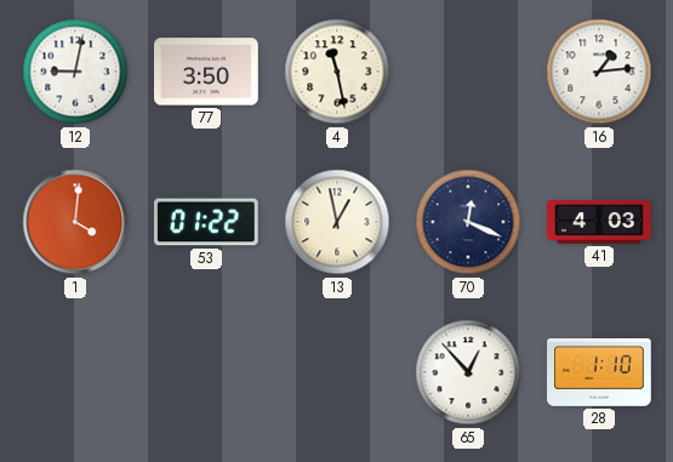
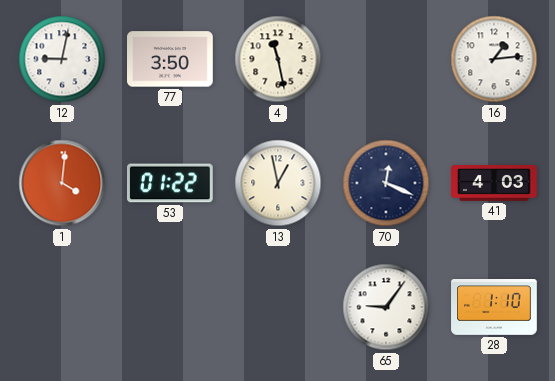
65: 12:53 -> 9:06
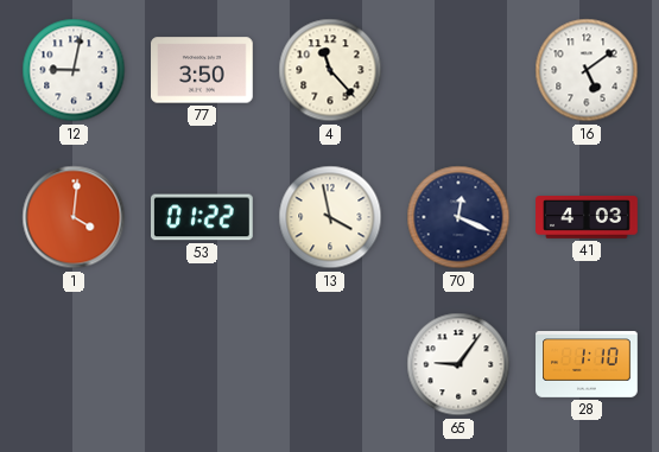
4: 11:28 -> 11:23
16: 1:14 -> 5:09
13: 12:58 -> 3:58
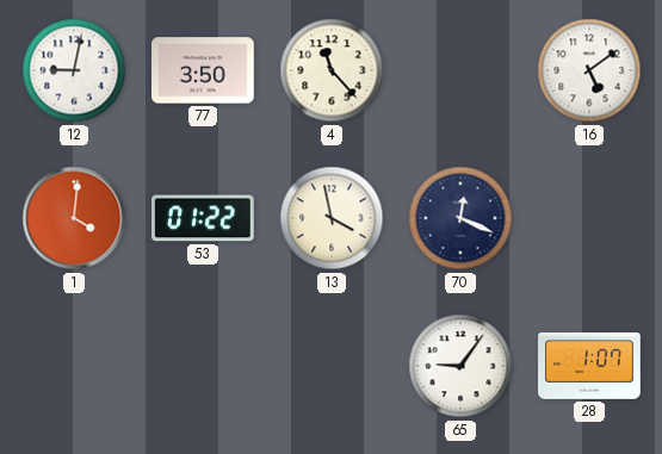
41: 4:03 -> none
28: 1:10 -> 1:07
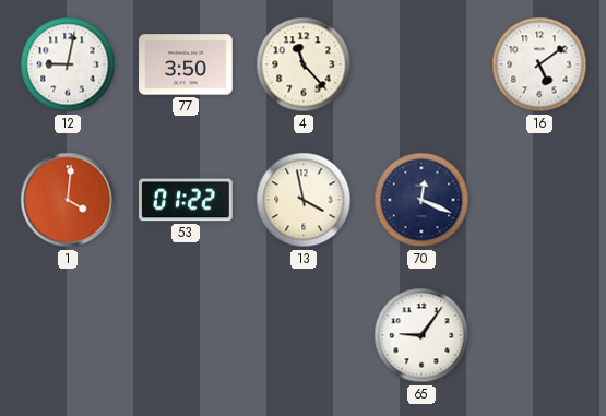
28: 1:07 -> none
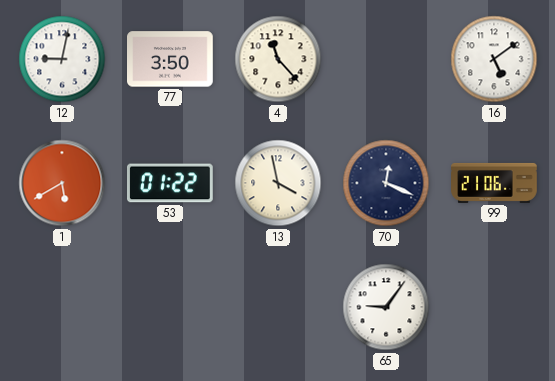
1: 4:01 -> 5:40
99: none -> 21:06
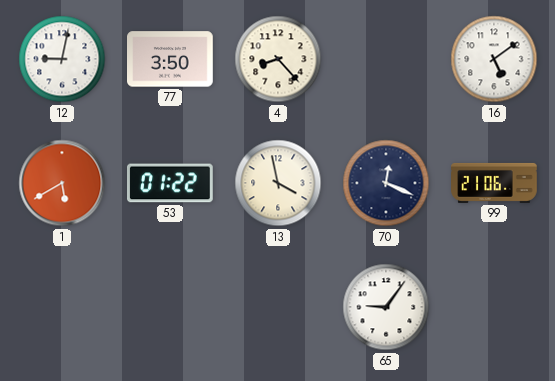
4: 11:23 -> 8:23
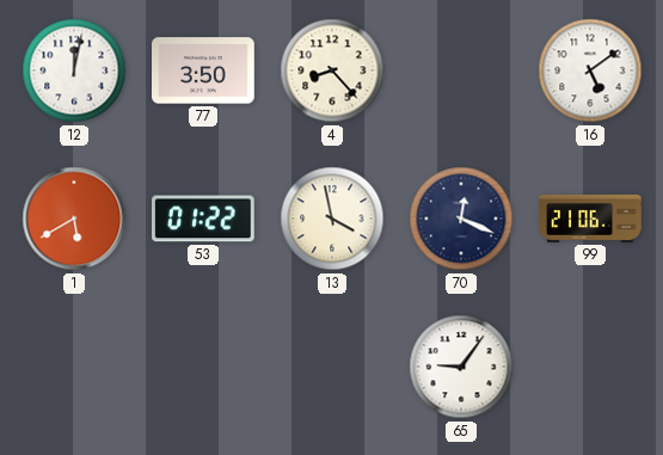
12: 9:02 -> 12:02
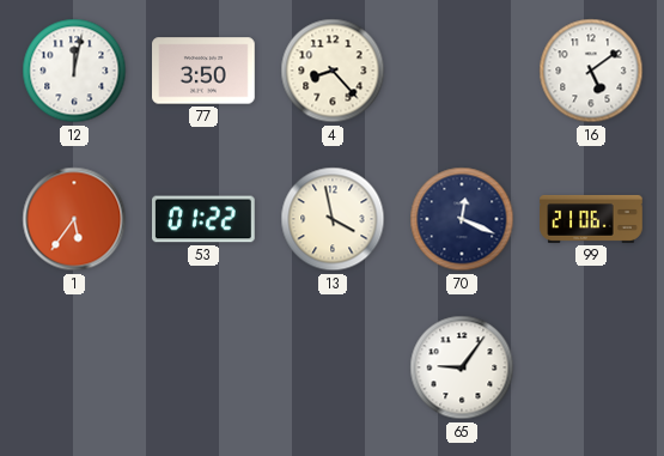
1: 5:40 -> 5:36
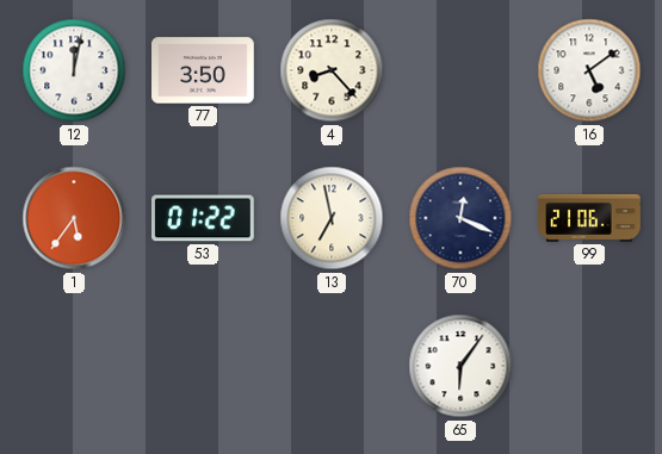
13: 3:58 -> 6:58
65: 9:06 -> 6:06
